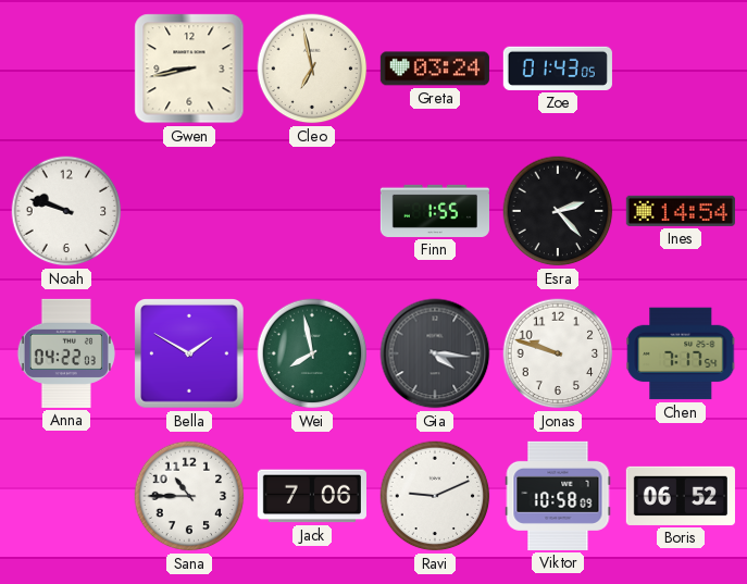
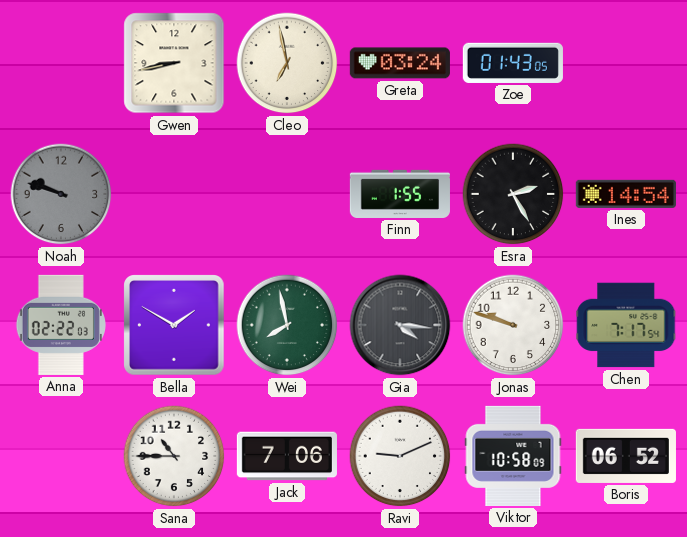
Noah dial: white -> grey
Esra: 2:23 -> 2:25
Anna: 04:22 -> 02:22
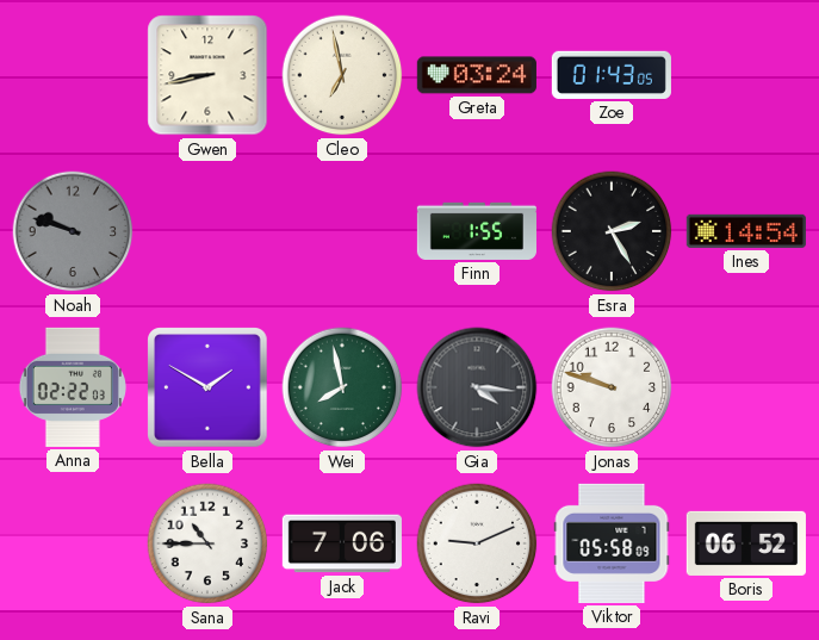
Chen: 7:17 -> none
Viktor: 10:58 -> 05:58
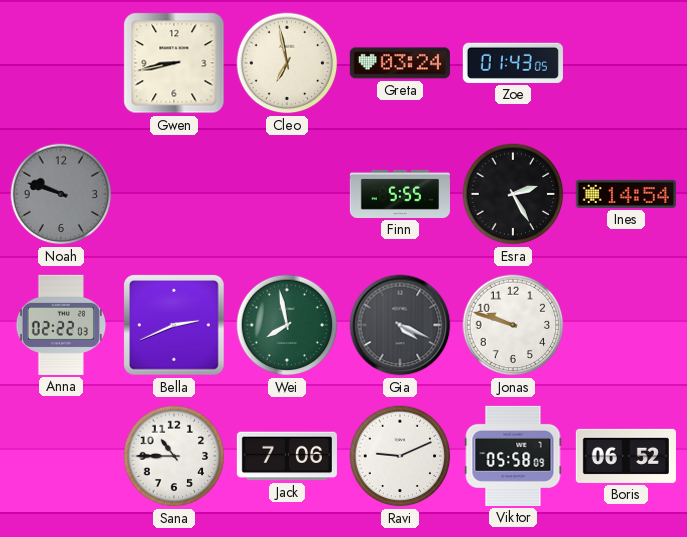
Finn: 1:55 -> 5:55
Bella: 1:50 -> 2:41
Gia: 4:16 -> 4:19
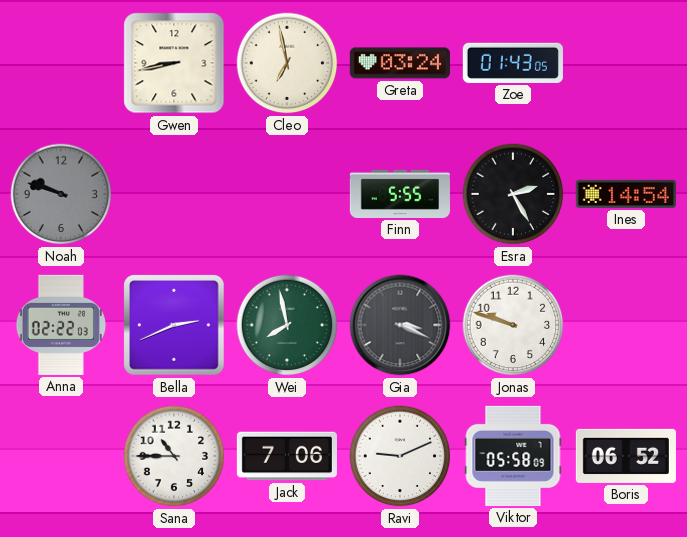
Gia: 4:19 -> 3:19
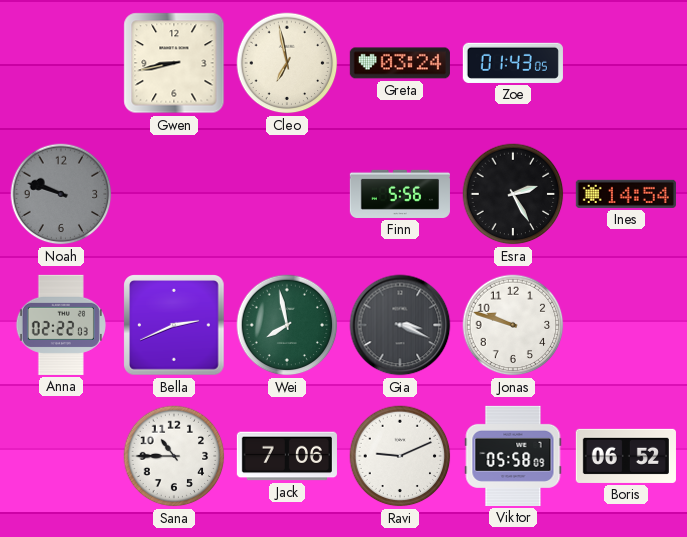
Finn: 5:55 -> 5:56
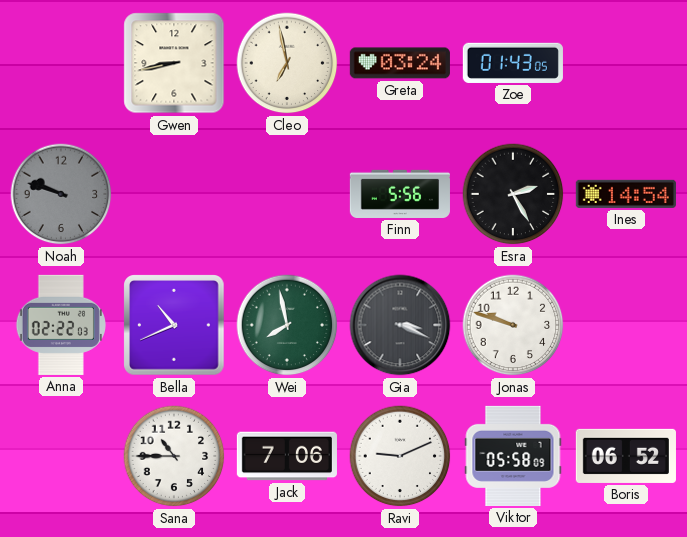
Bella: 2:41 -> 10:41
